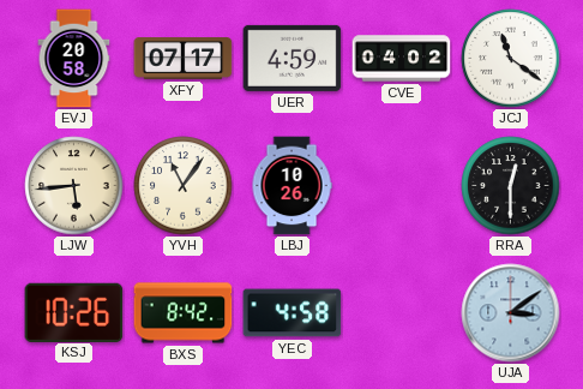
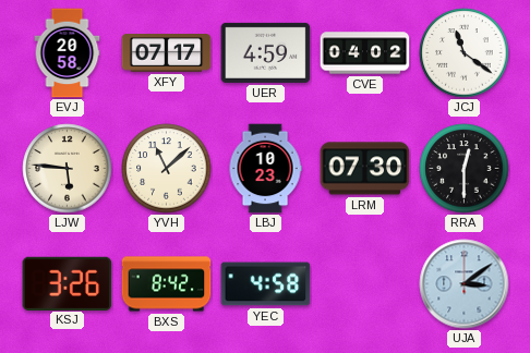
LJW: 5:44 -> 5:46
YVH: 11:06 -> 11:08
LBJ: 10:26 -> 10:23
LRM: none -> 07:30
KSJ: 10:26 -> 3:26
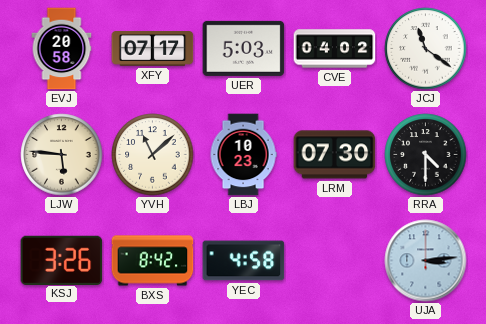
UER: 4:59 -> 5:03
RRA: 12:30 -> 4:30
UJA: 3:09 -> 3:14
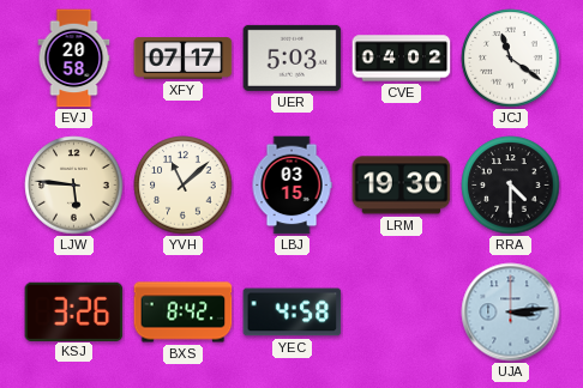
LBJ: 10:23 -> 03:15
LRM: 07:30 -> 19:30
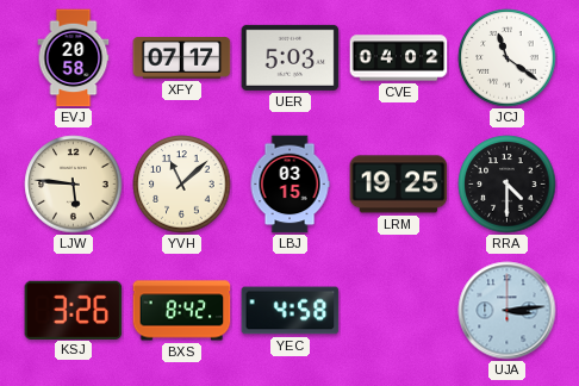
LRM: 19:30 -> 19:25
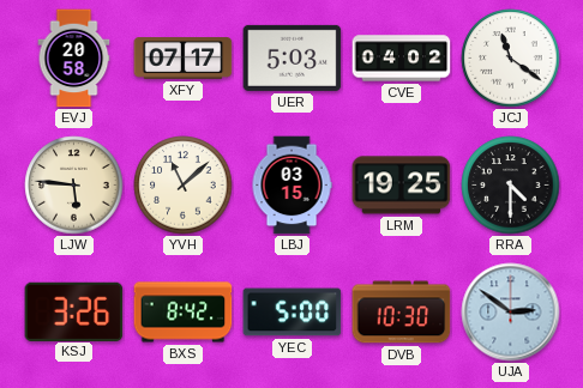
YEC: 4:58 -> 5:00
DVB: none -> 10:30
UJA: 3:14 -> 2:51
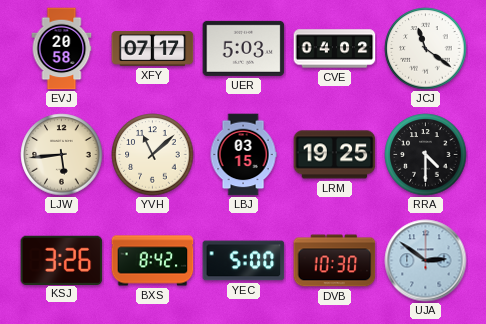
LJW: 5:46 -> 5:44
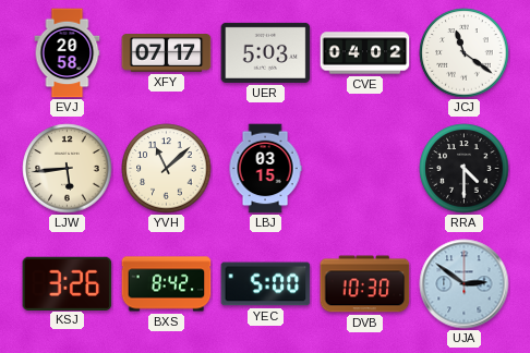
LRM: 19:25 -> none
